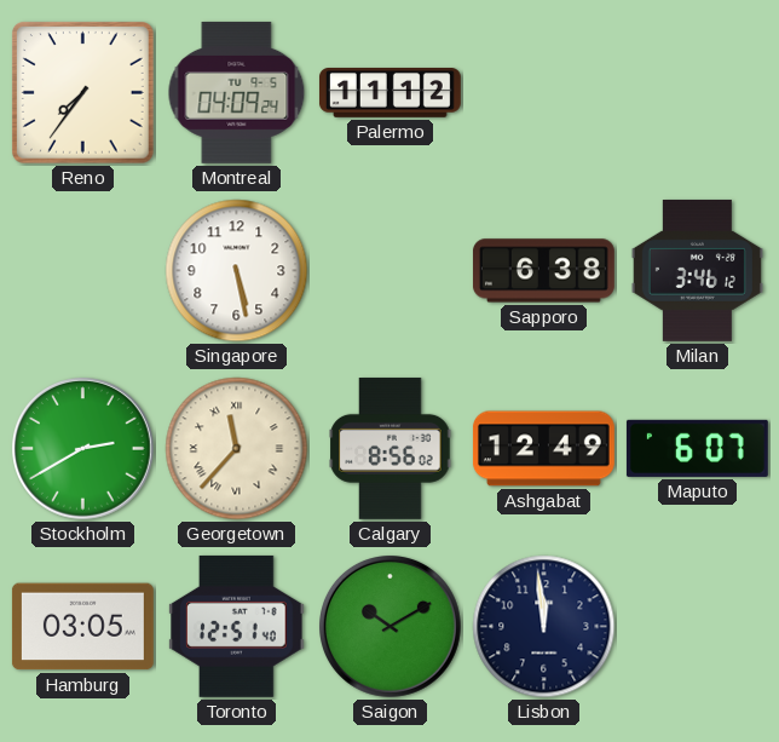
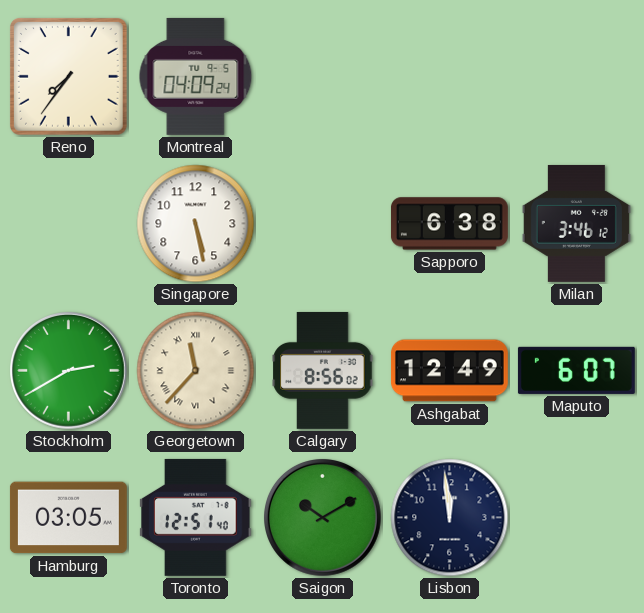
Palermo: 11:12 -> none
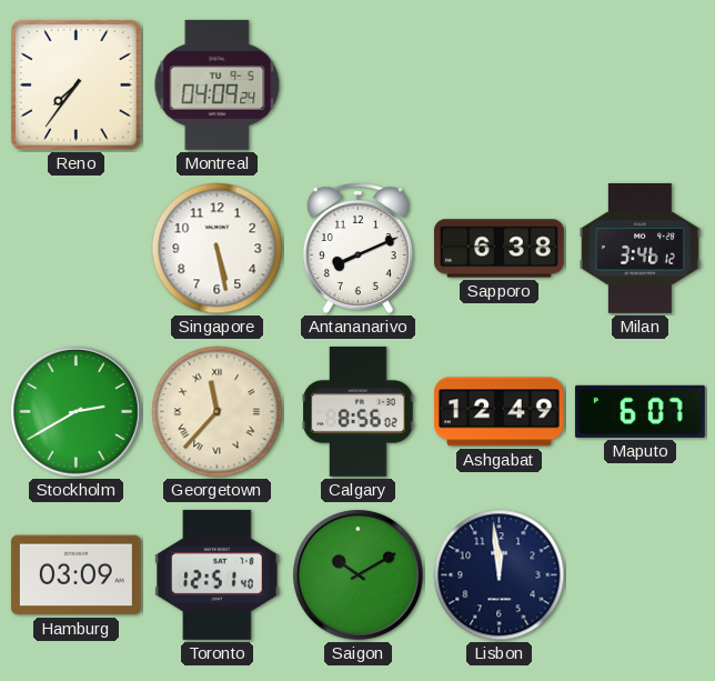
Antananarivo: none -> 8:11
Hamburg: 03:05 -> 03:09
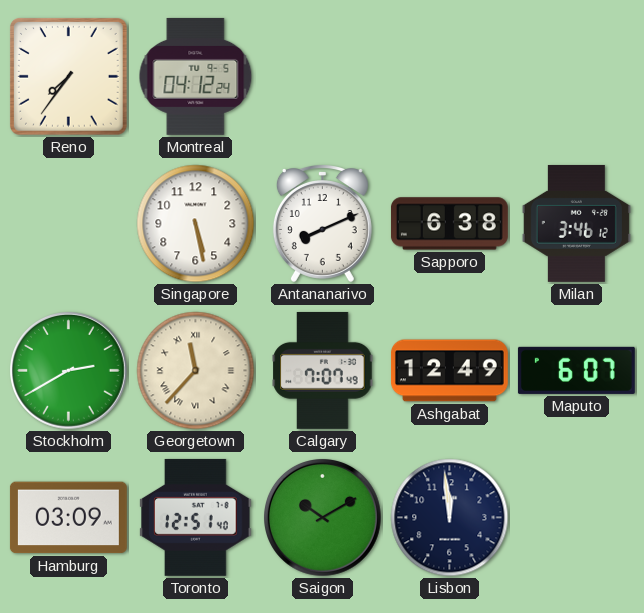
Montreal: 04:09 -> 04:12
Calgary: 8:56 -> 7:07
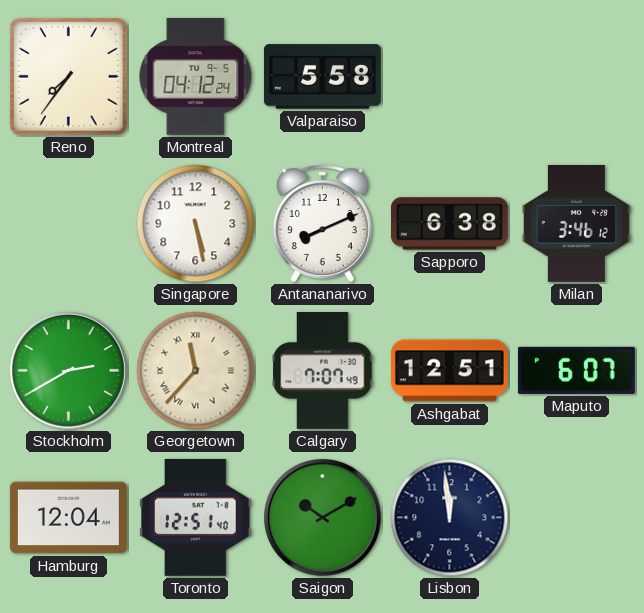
Valparaiso: none -> 5:58
Ashgabat: 12:49 -> 12:51
Hamburg: 03:09 -> 12:04
